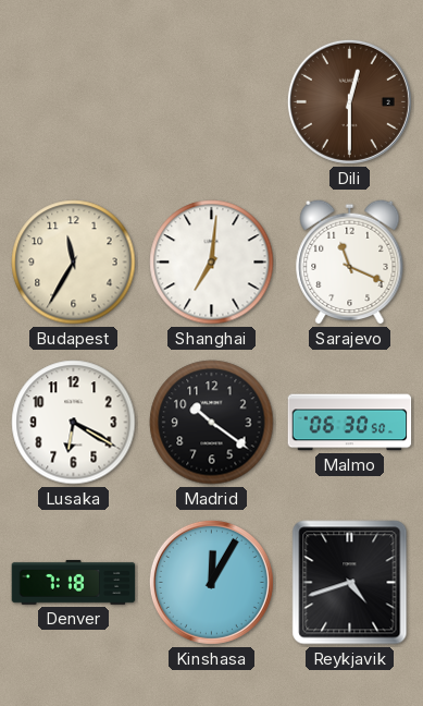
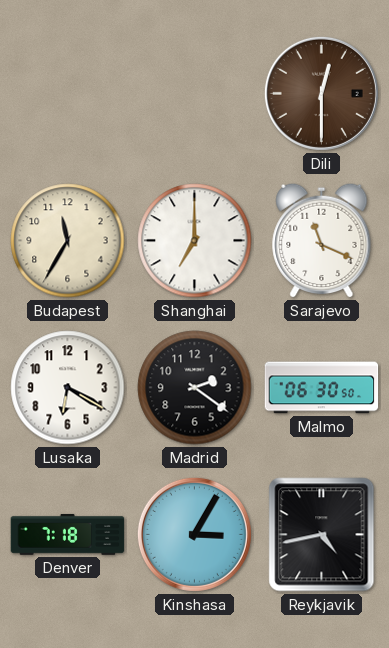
Shanghai: 7:01 -> 7:00
Madrid: 10:21 -> 2:21
Kinshasa: 12:05 -> 3:05
Reykjavik: 4:42 -> 4:43
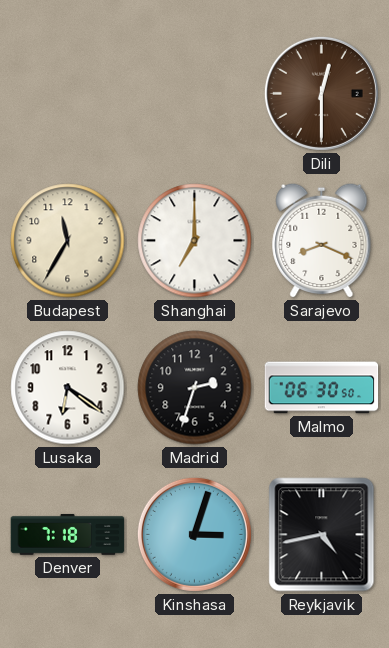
Sarajevo: 11:19 -> 8:19
Lusaka: 6:20 -> 6:21
Madrid: 2:21 -> 2:33
Kinshasa: 3:05 -> 3:03
